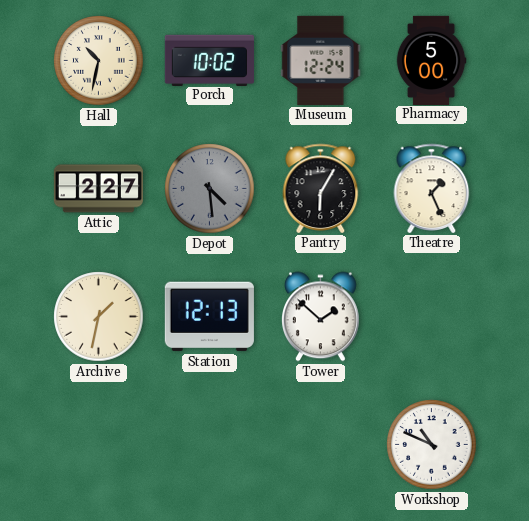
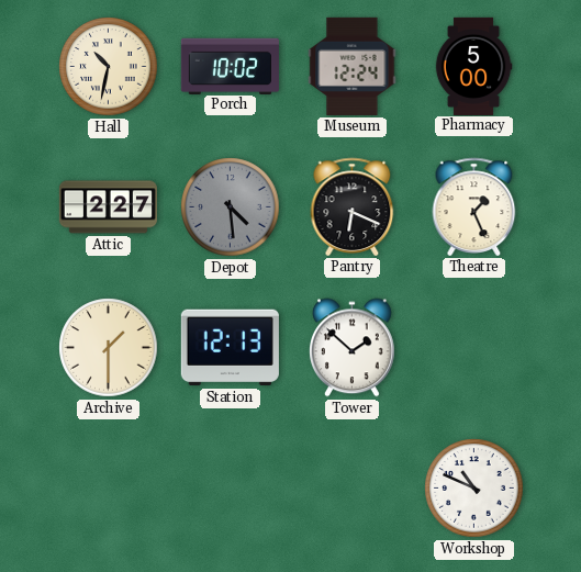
Pantry: 6:05 -> 6:19
Archive: 1:32 -> 1:30
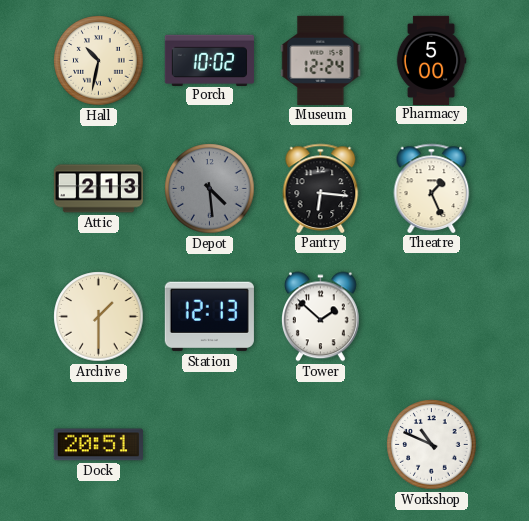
Attic: 2:27 -> 2:13
Pantry: 6:19 -> 6:16
Dock: none -> 20:51
